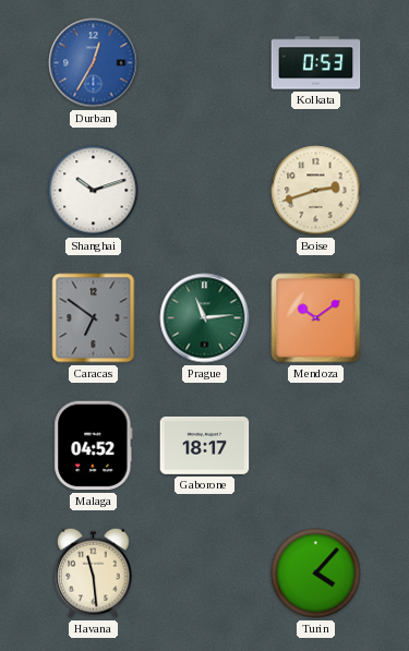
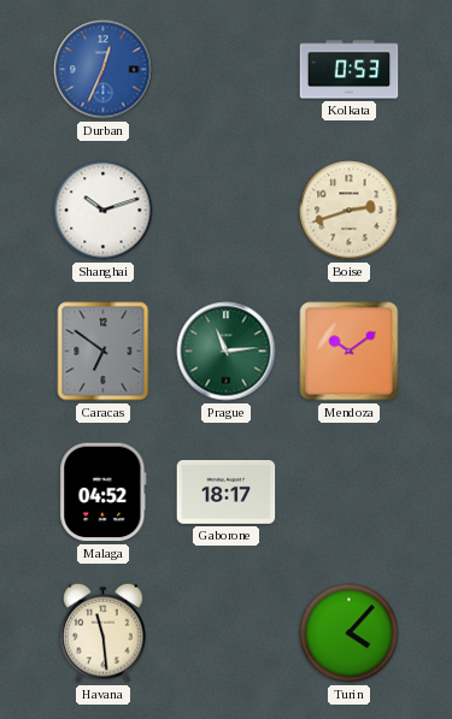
Durban: 12:35 -> 12:34
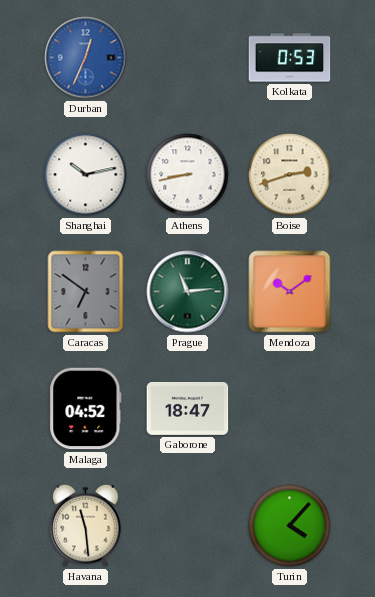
Shanghai: 10:12 -> 10:13
Athens: none -> 8:43
Gaborone: 18:17 -> 18:47
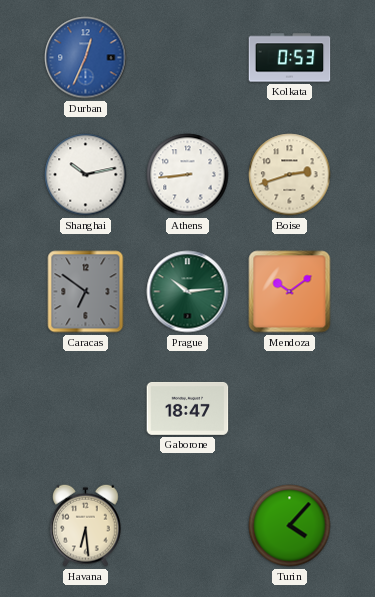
Athens: 8:43 -> 8:44
Prague: 11:14 -> 10:14
Malaga: 04:52 -> none
Havana: 11:29 -> 6:29
